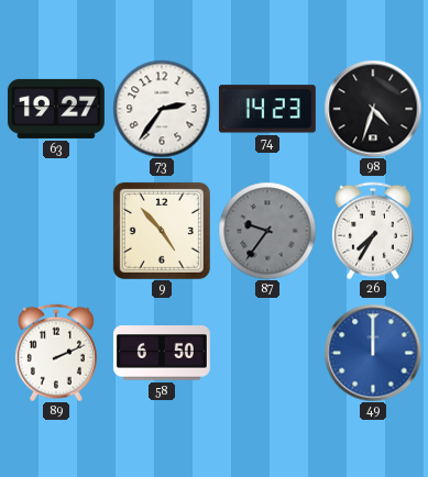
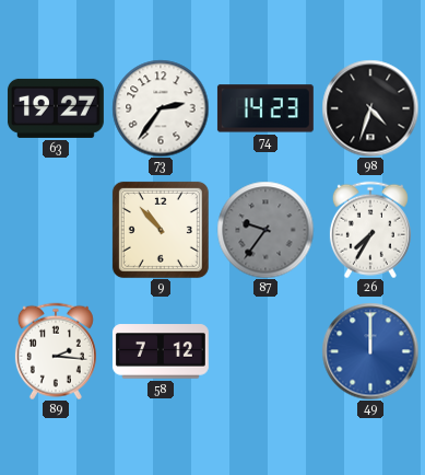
9: 4:53 -> 10:53
89: 2:11 -> 2:16
58: 6:50 -> 7:12
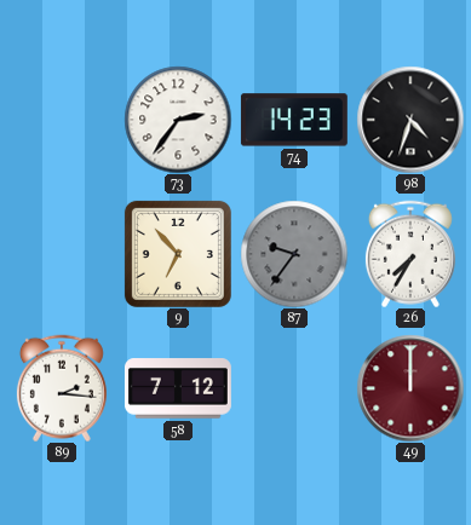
63: 19:27 -> none
9: 10:53 -> 6:53
49 dial: blue -> burgundy
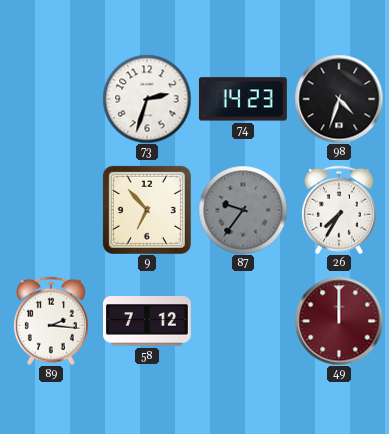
73: 2:36 -> 2:33
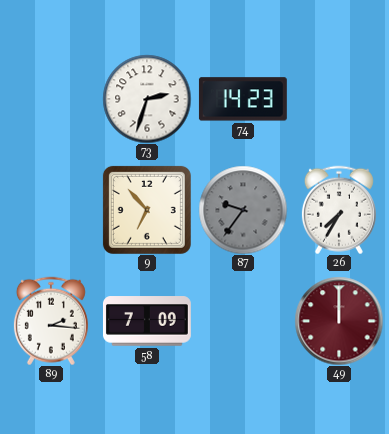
98: 4:33 -> none
58: 7:12 -> 7:09
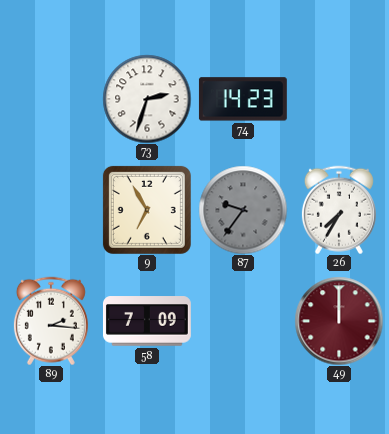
9: 6:53 -> 6:55
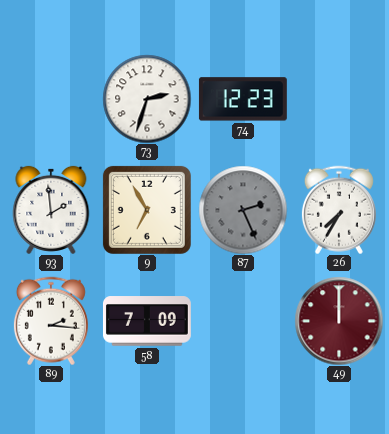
74: 14:23 -> 12:23
93: none -> 1:59
87: 9:36 -> 2:26
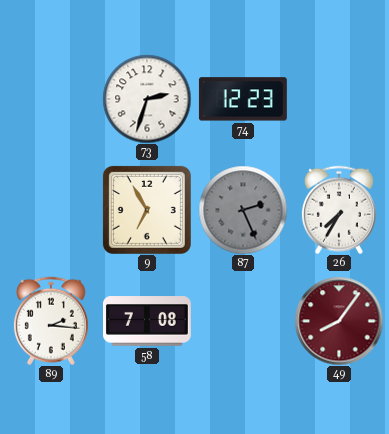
93: 1:59 -> none
58: 7:09 -> 7:08
49: 12:00 -> 8:06
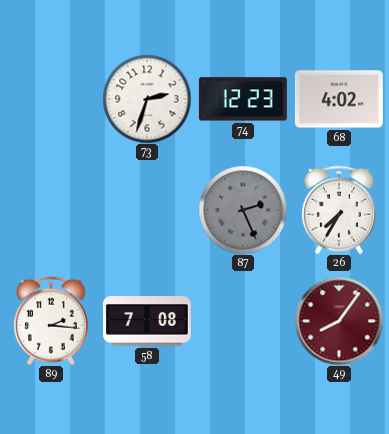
68: none -> 4:02
9: 6:55 -> none
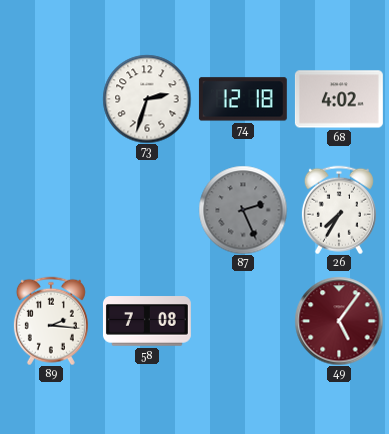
74: 12:23 -> 12:18
49: 8:06 -> 5:06
